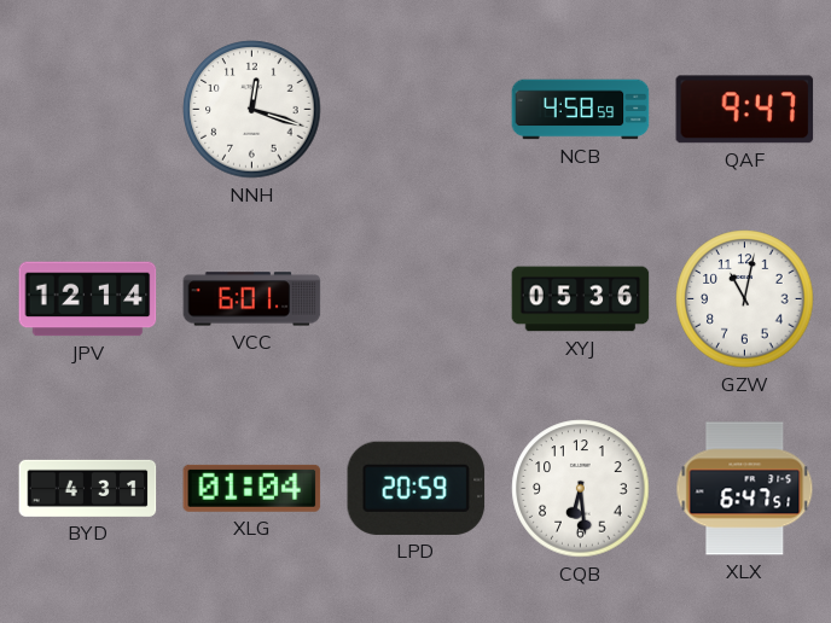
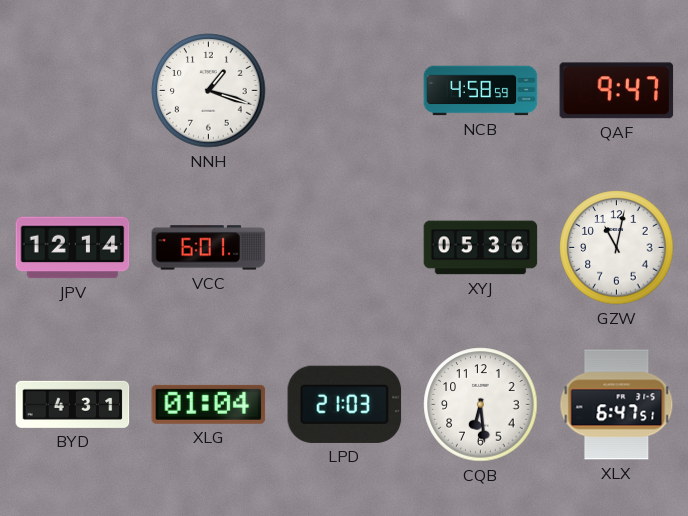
NNH: 12:18 -> 1:18
LPD: 20:59 -> 21:03
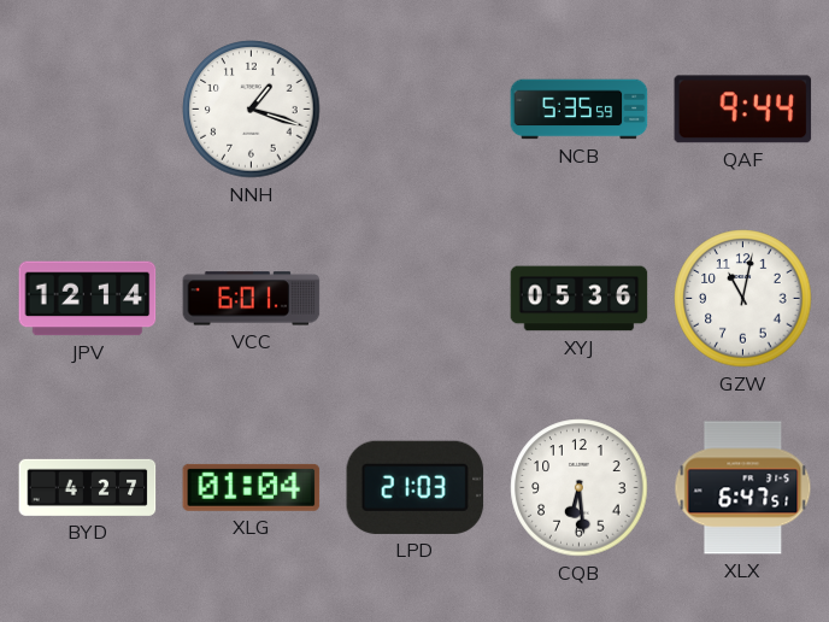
NCB: 4:58 -> 5:35
QAF: 9:47 -> 9:44
BYD: 4:31 -> 4:27
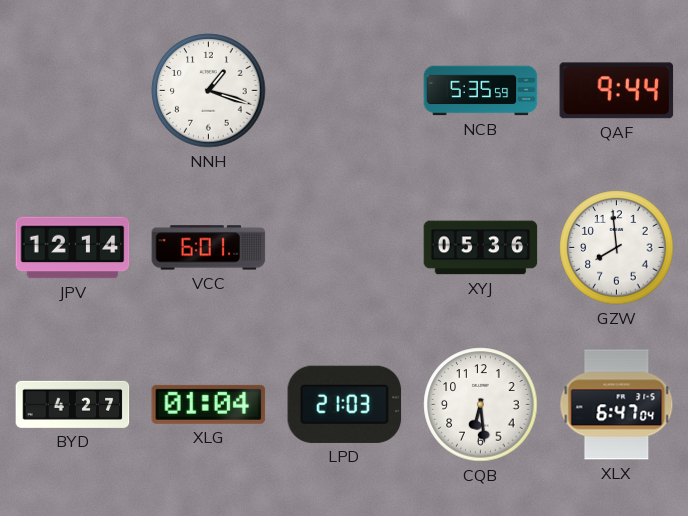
GZW: 11:02 -> 7:59
XLX: 6:47:51 -> 6:47:04
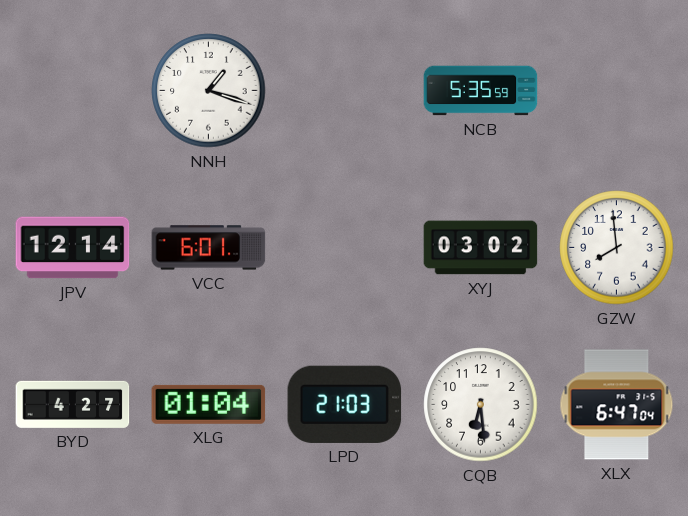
QAF: 9:44 -> none
XYJ: 05:36 -> 03:02
